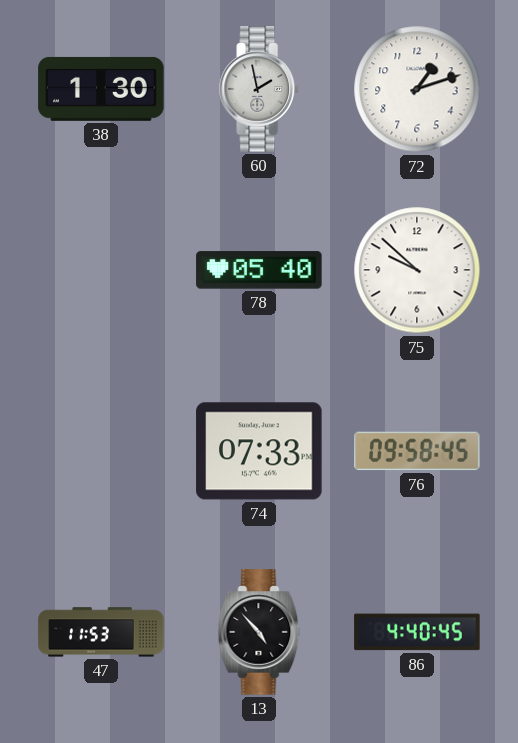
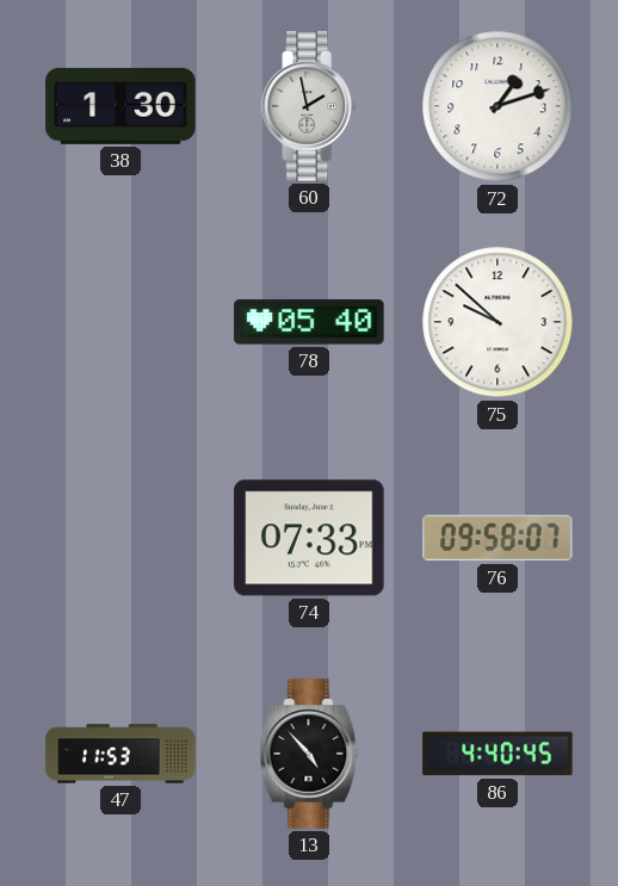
76: 09:58:45 -> 09:58:07
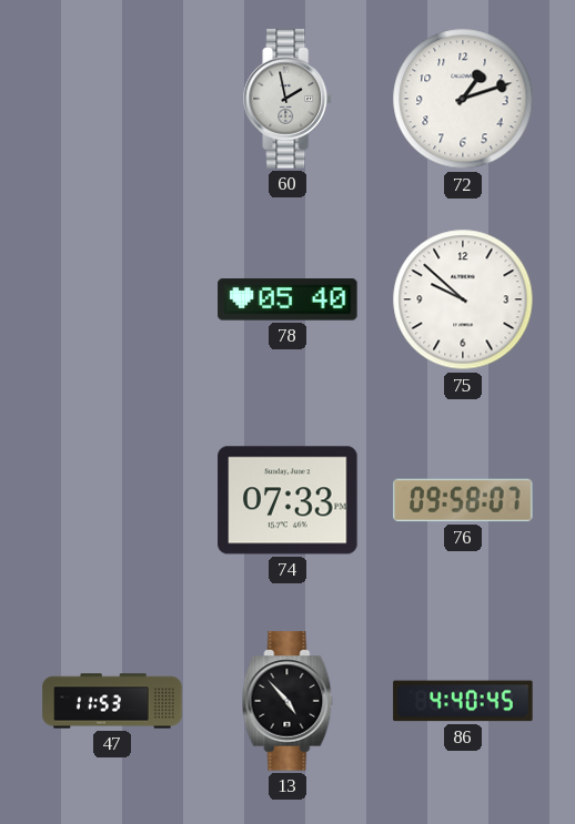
38: 1:30 -> none
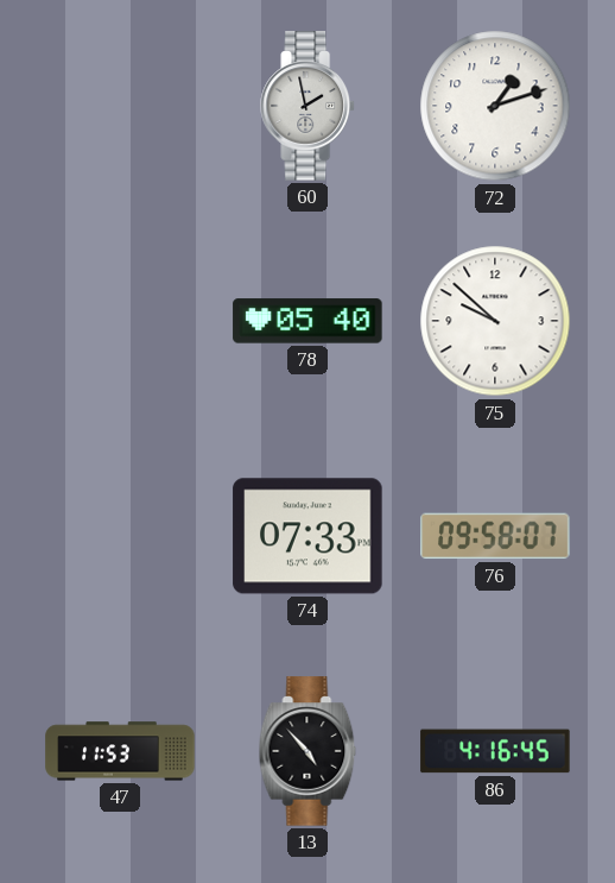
86: 4:40 -> 4:16
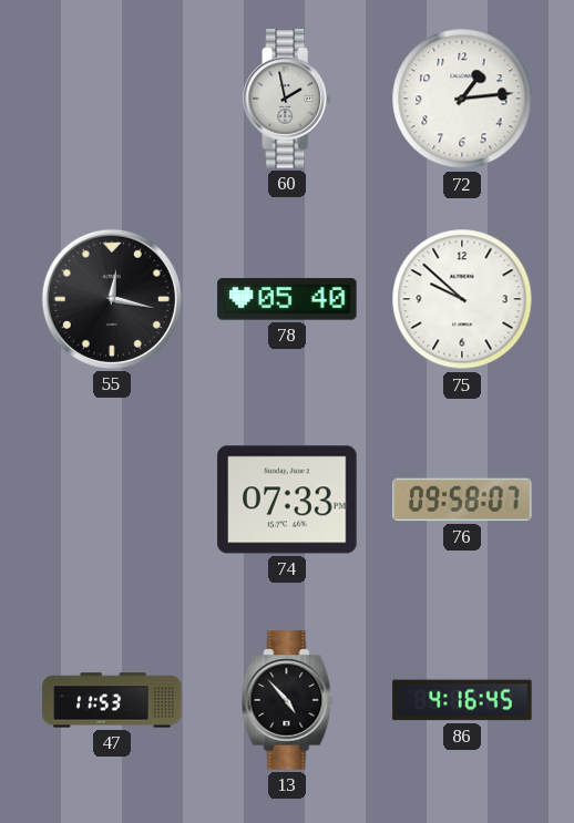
72: 1:12 -> 1:14
55: none -> 12:17
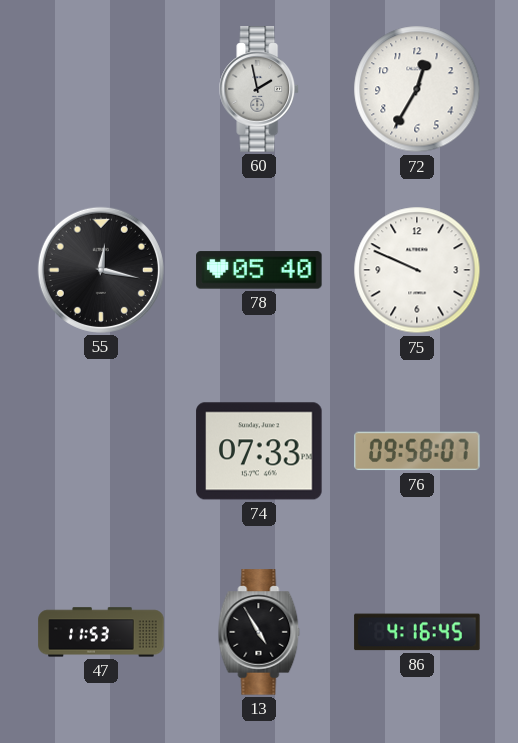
72: 1:14 -> 12:35
75: 9:52 -> 9:49
13: 4:53 -> 4:55
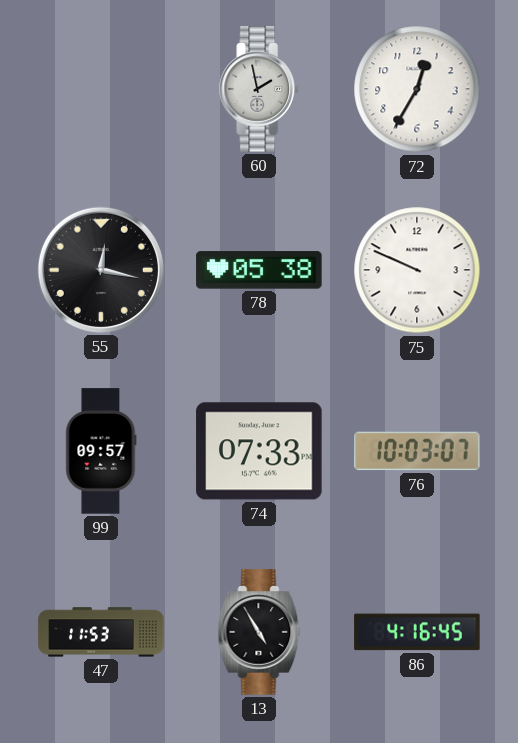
78: 05:40 -> 05:38
99: none -> 09:57
76: 09:58 -> 10:03
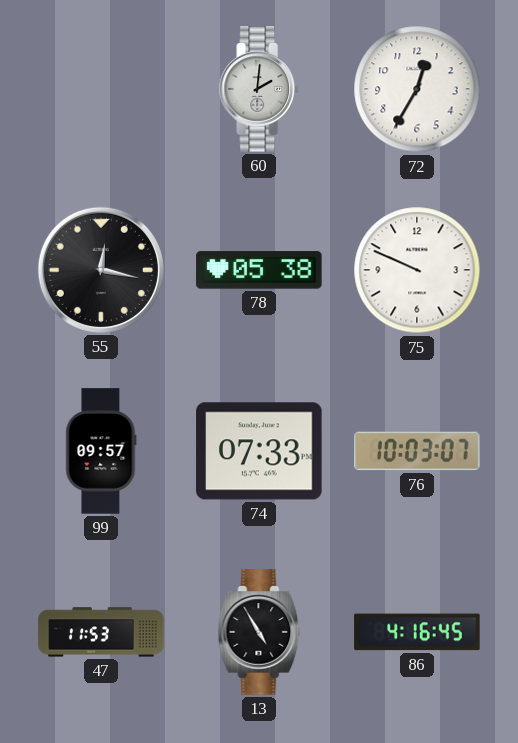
60: 1:58 -> 2:01
